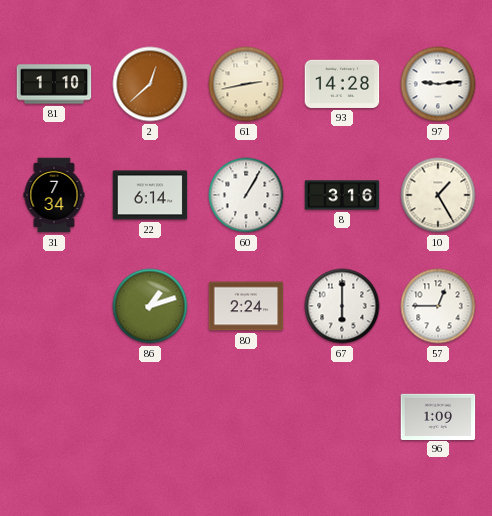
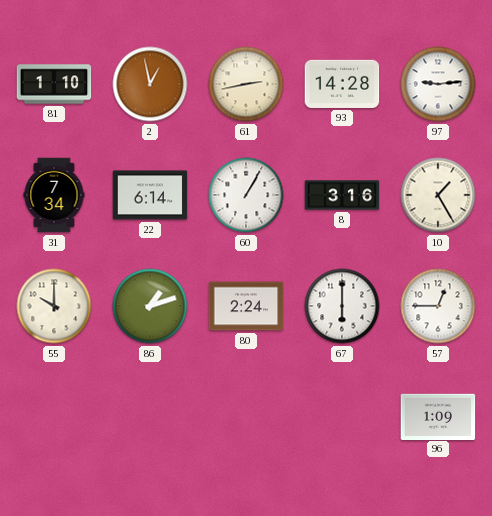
2: 12:38 -> 12:58
55: none -> 10:00
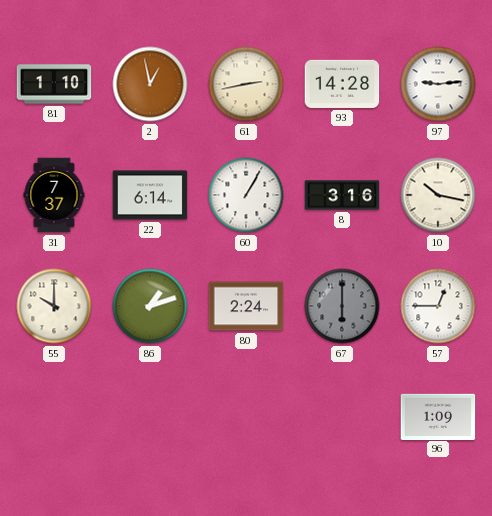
31: 7:34 -> 7:37
10: 1:25 -> 10:17
67 dial: white -> grey
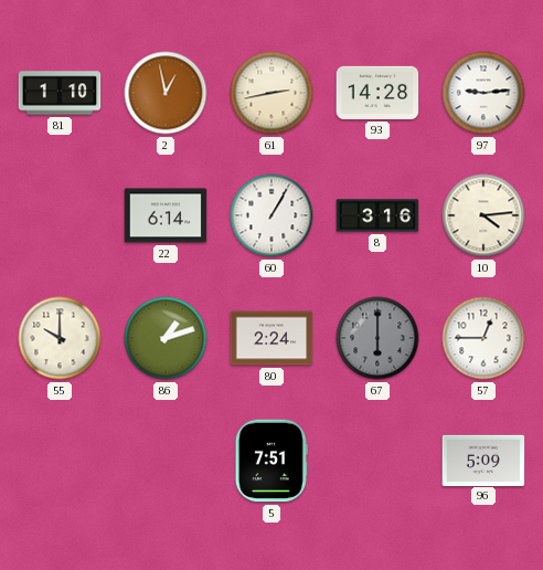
31: 7:37 -> none
10: 10:17 -> 4:14
5: none -> 7:51
96: 1:09 -> 5:09
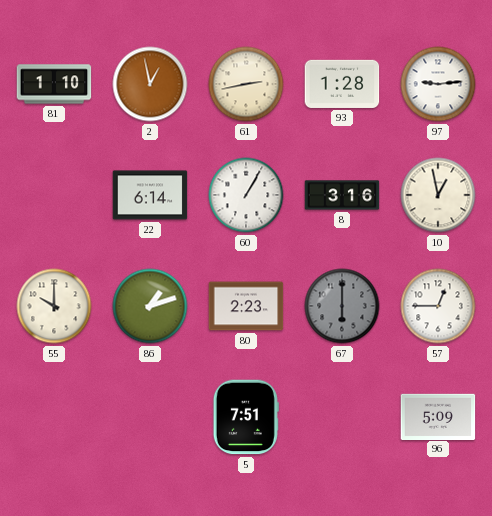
93: 14:28 -> 1:28
10: 4:14 -> 12:58
80: 2:24 -> 2:23
